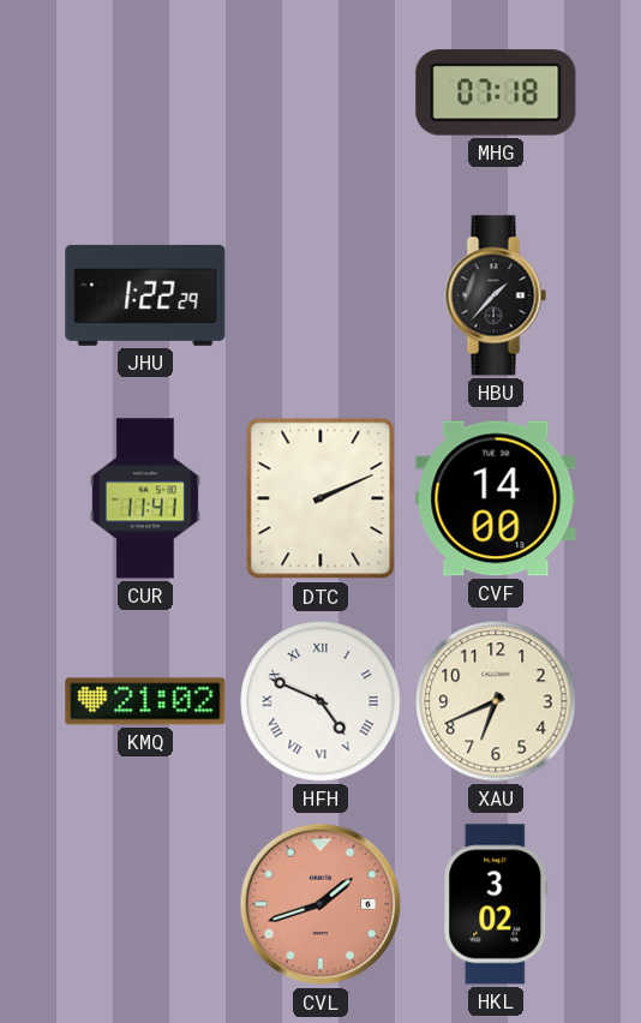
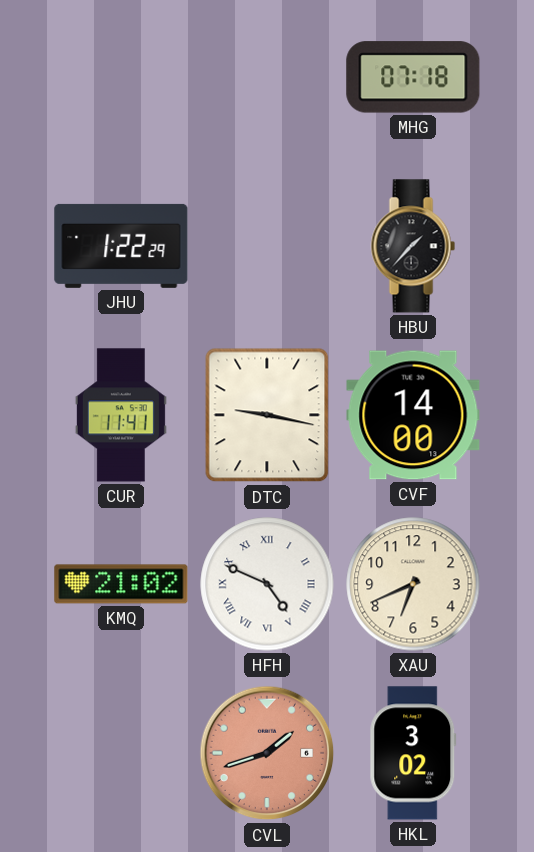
DTC: 2:11 -> 9:17
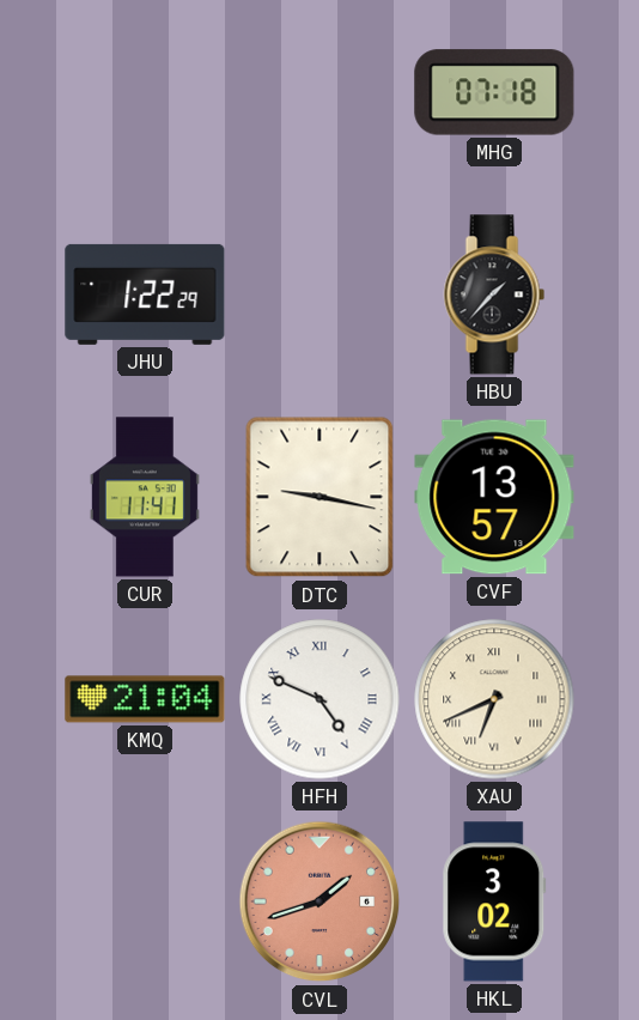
CVF: 14:00 -> 13:57
KMQ: 21:02 -> 21:04
XAU numerals: Arabic -> Roman
